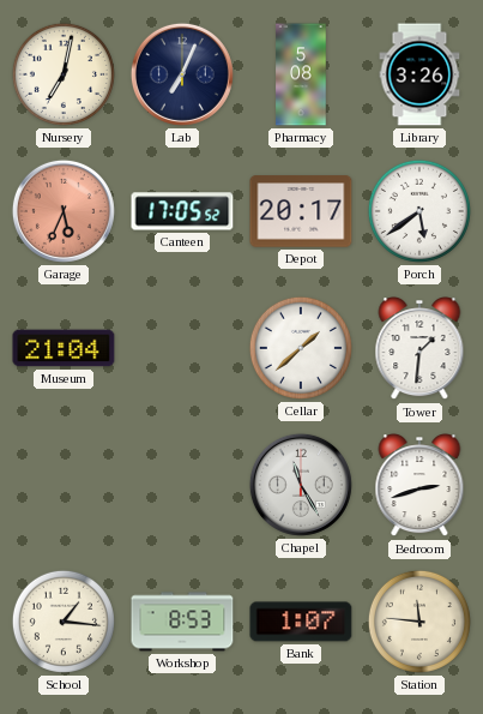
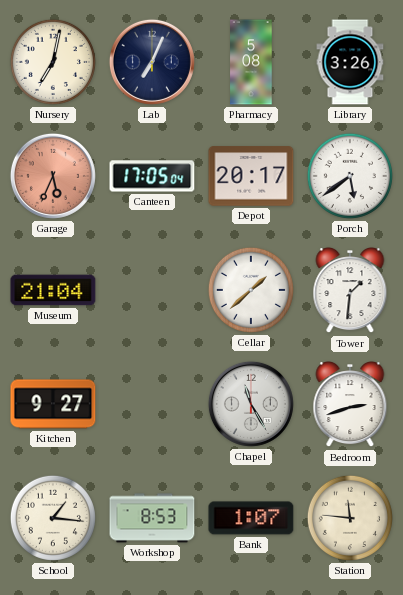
Canteen: 17:05:52 -> 17:05:04
Kitchen: none -> 9:27
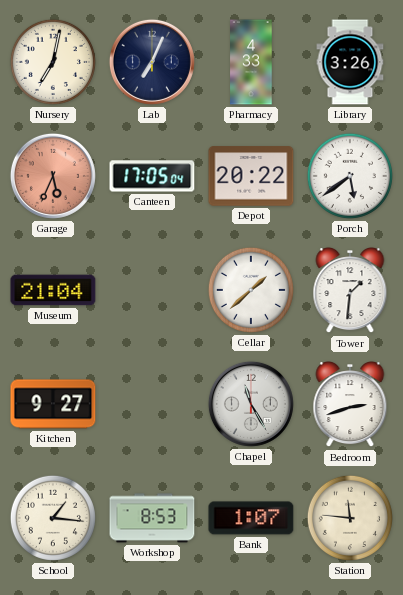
Pharmacy: 5:08 -> 4:33
Depot: 20:17 -> 20:22
